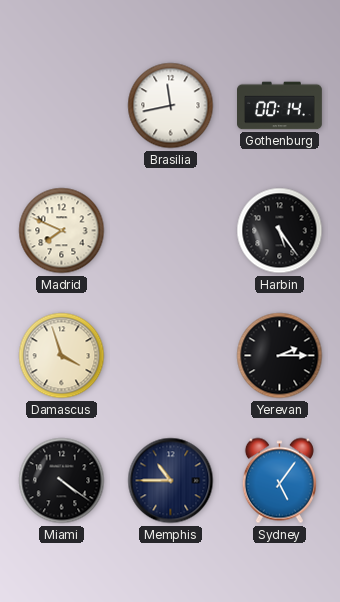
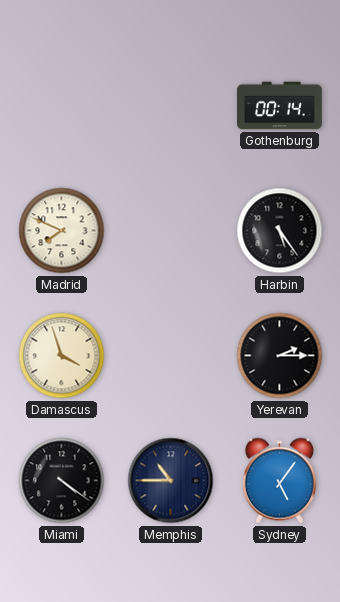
Brasilia: 11:43 -> none
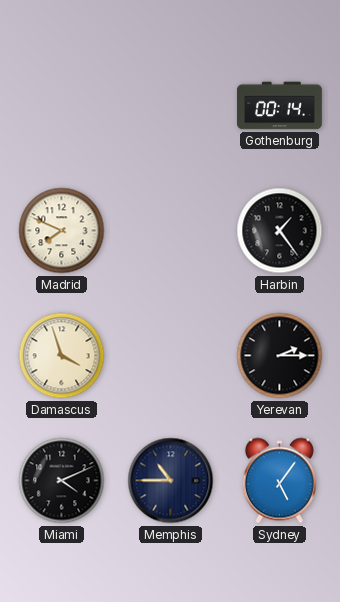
Harbin: 5:24 -> 1:24
Miami: 4:21 -> 4:11
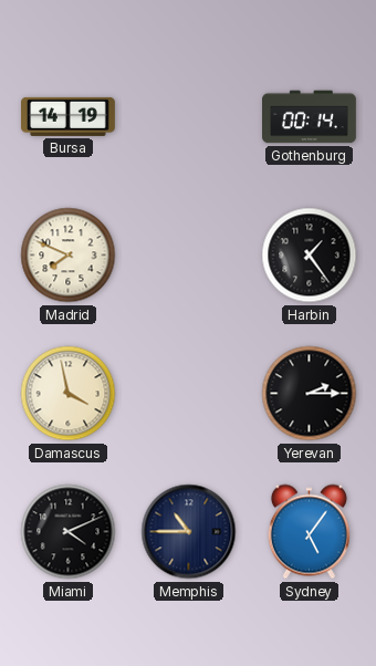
Bursa: none -> 14:19
Damascus: 3:57 -> 3:58
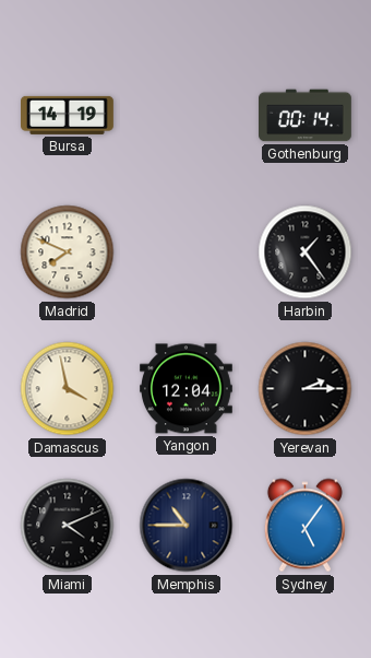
Yangon: none -> 12:04
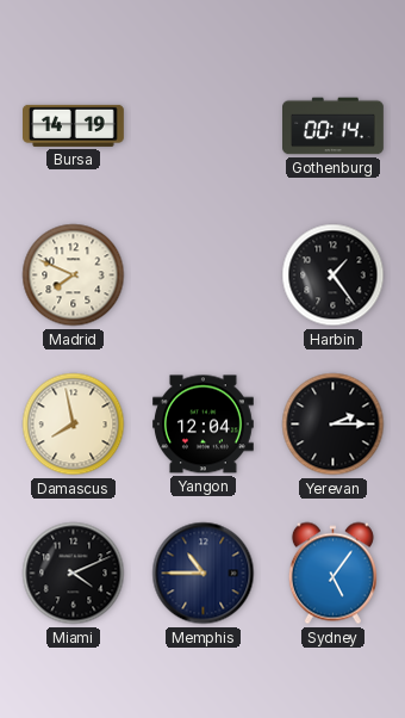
Damascus: 3:58 -> 7:58
